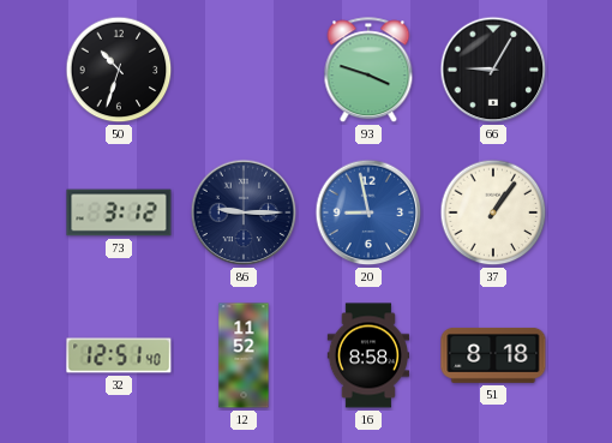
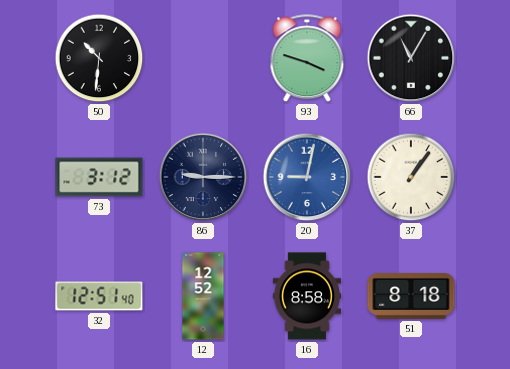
50: 10:33 -> 10:31
66: 9:05 -> 11:05
20: 8:58 -> 9:02
12: 11:52 -> 12:52
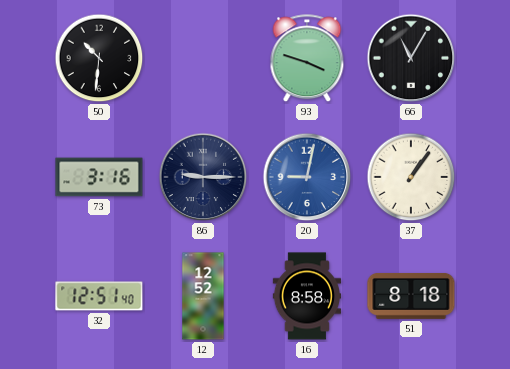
73: 3:12 -> 3:16
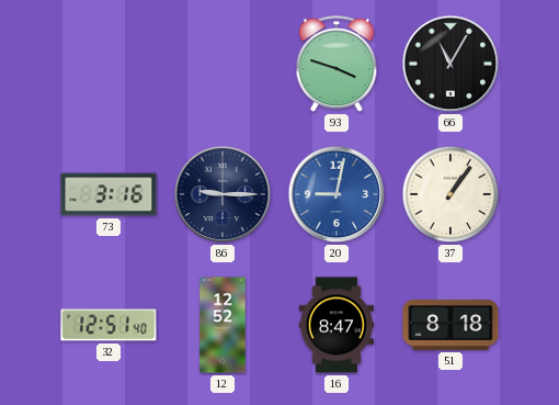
50: 10:31 -> none
16: 8:58 -> 8:47
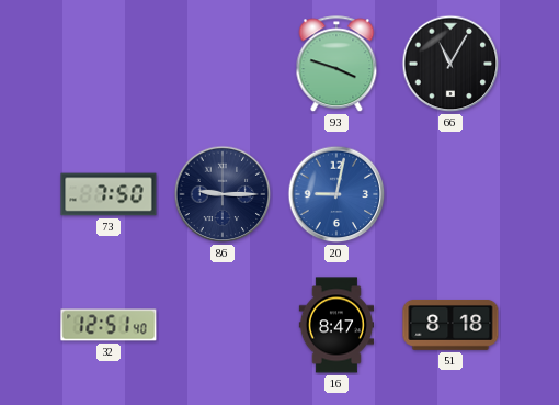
73: 3:16 -> 7:50
37: 1:06 -> none
12: 12:52 -> none
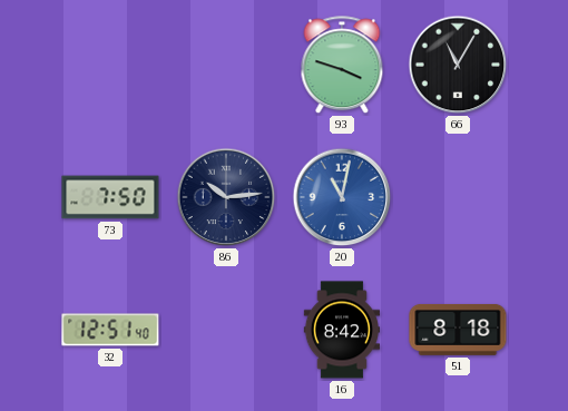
86: 9:15 -> 10:14
20: 9:02 -> 11:02
16: 8:47 -> 8:42
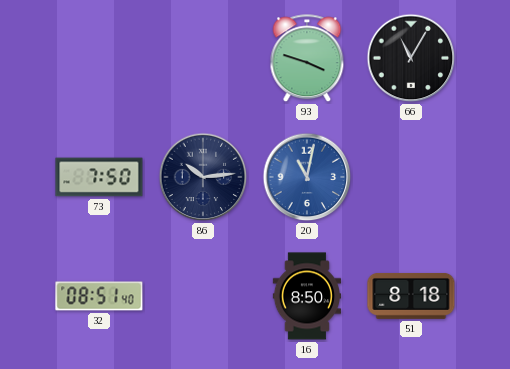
32: 12:51 -> 08:51
16: 8:42 -> 8:50
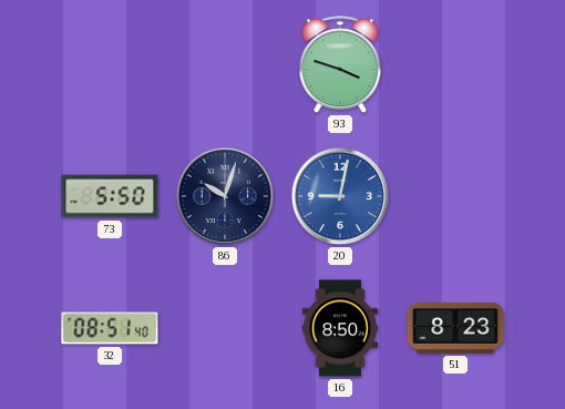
66: 11:05 -> none
73: 7:50 -> 5:50
86: 10:14 -> 10:03
20: 11:02 -> 9:02
51: 8:18 -> 8:23
